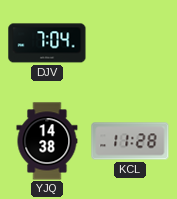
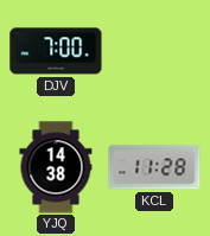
DJV: 7:04 -> 7:00
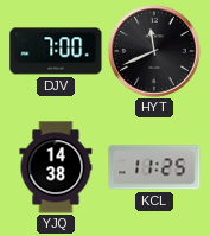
HYT: none -> 11:41
KCL: 11:28 -> 11:25
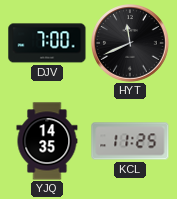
YJQ: 14:38 -> 14:35
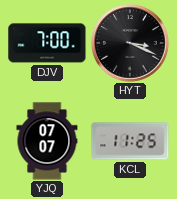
HYT: 11:41 -> 3:19
YJQ: 14:35 -> 07:07
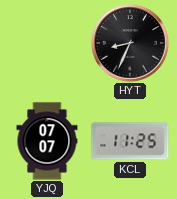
DJV: 7:00 -> none
HYT: 3:19 -> 8:34
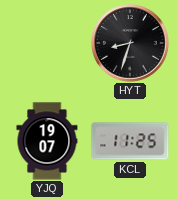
HYT: 8:34 -> 8:33
YJQ: 07:07 -> 19:07
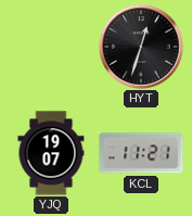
HYT: 8:33 -> 12:33
KCL: 11:25 -> 11:21
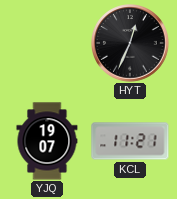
HYT: 12:33 -> 12:34
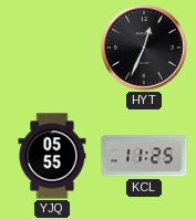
YJQ: 19:07 -> 05:55
KCL: 11:21 -> 11:25
